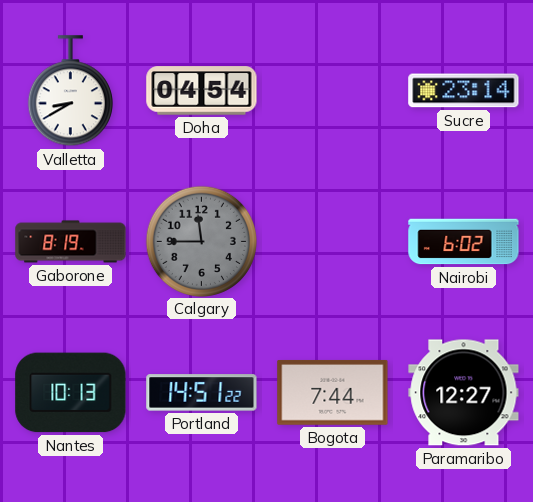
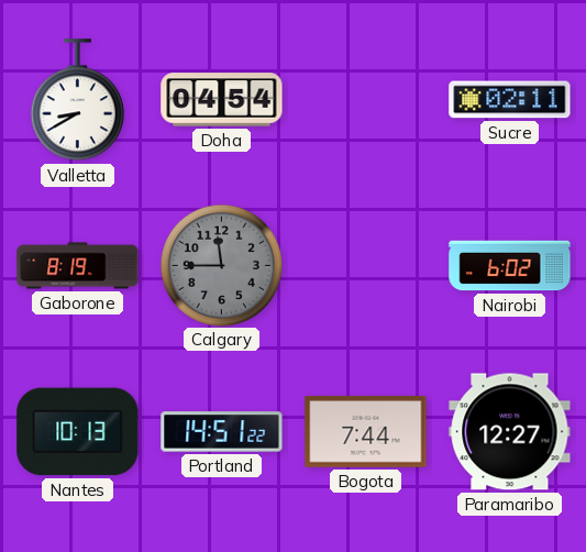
Sucre: 23:14 -> 02:11
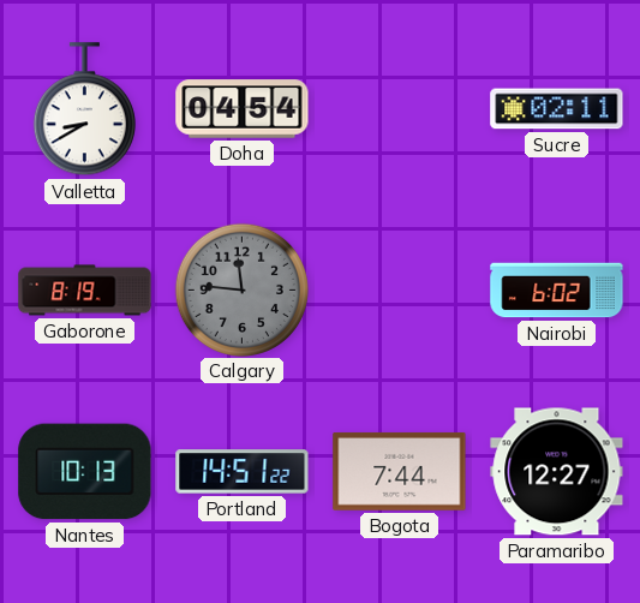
Calgary: 11:45 -> 11:46
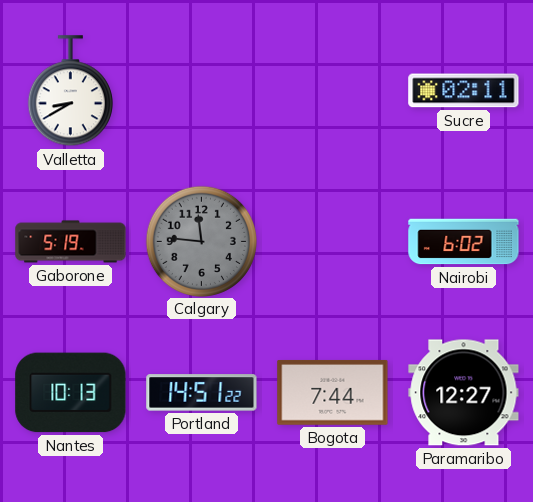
Doha: 04:54 -> none
Gaborone: 8:19 -> 5:19
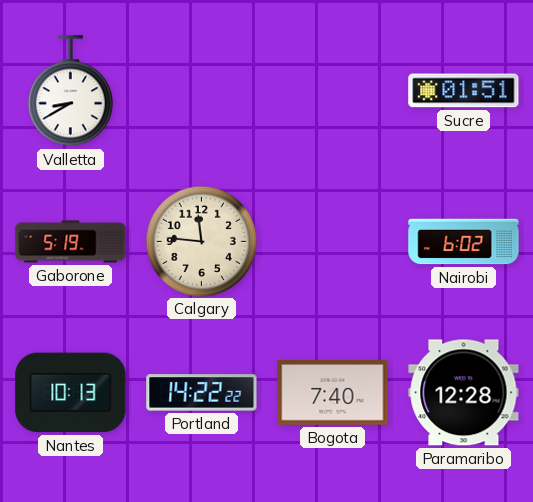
Sucre: 02:11 -> 01:51
Calgary dial: grey -> cream
Portland: 14:51 -> 14:22
Bogota: 7:44 -> 7:40
Paramaribo: 12:27 -> 12:28
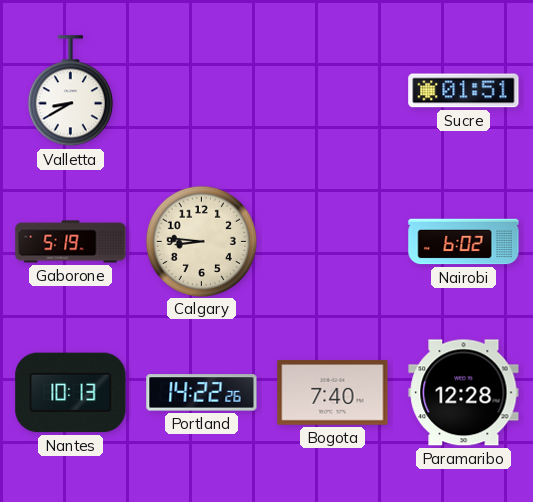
Calgary: 11:46 -> 8:46
Portland: 14:22:22 -> 14:22:26
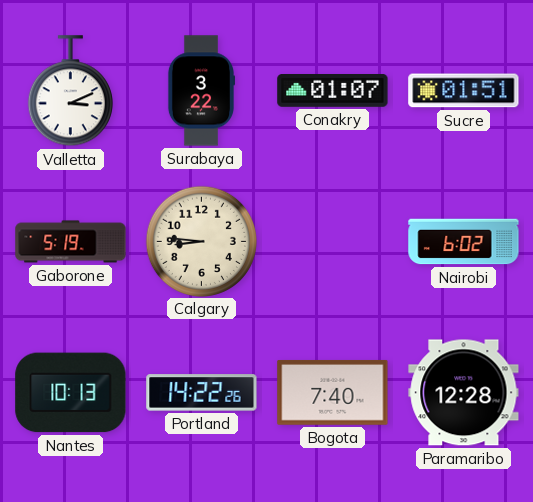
Valletta: 8:40 -> 3:11
Surabaya: none -> 3:22
Conakry: none -> 01:07
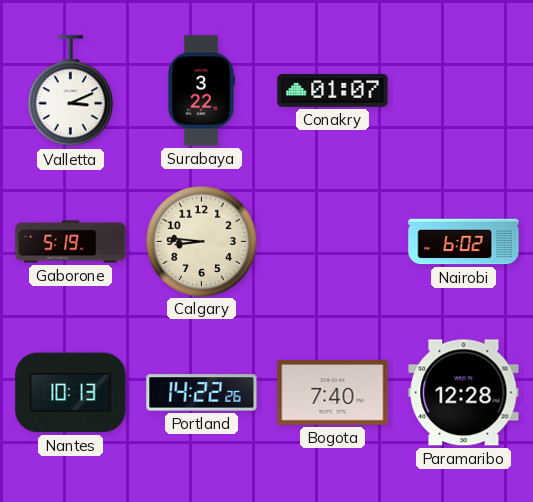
Sucre: 01:51 -> none
